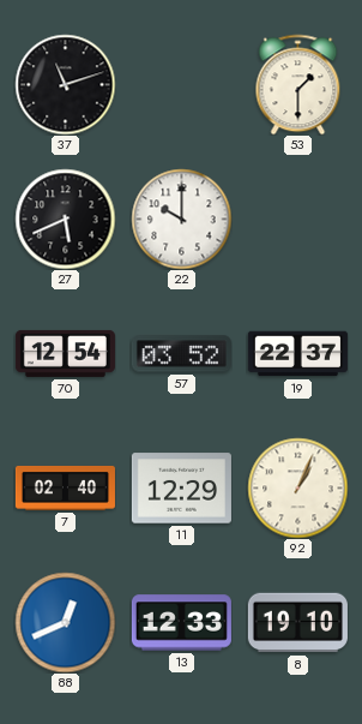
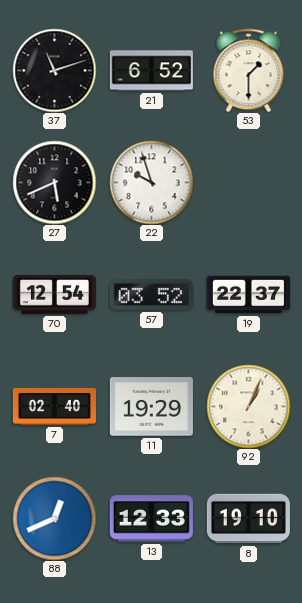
21: none -> 6:52
22: 10:00 -> 9:57
11: 12:29 -> 19:29
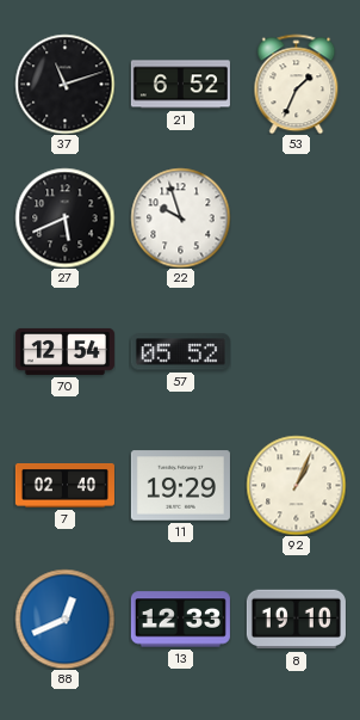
53: 1:30 -> 1:34
57: 03:52 -> 05:52
19: 22:37 -> none
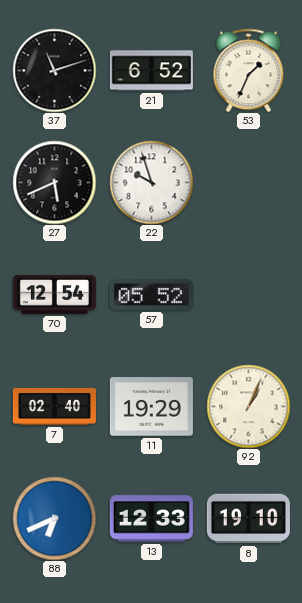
88: 12:41 -> 6:41
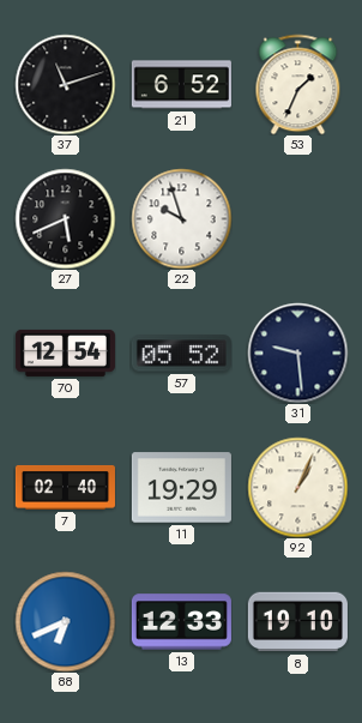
31: none -> 9:29
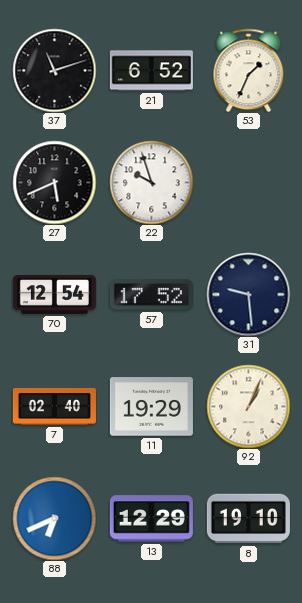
57: 05:52 -> 17:52
13: 12:33 -> 12:29
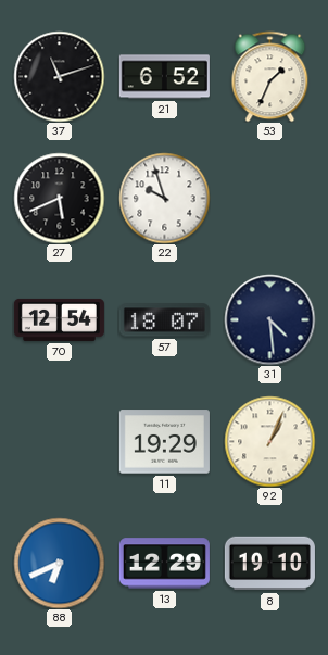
57: 17:52 -> 18:07
31: 9:29 -> 4:29
7: 02:40 -> none
